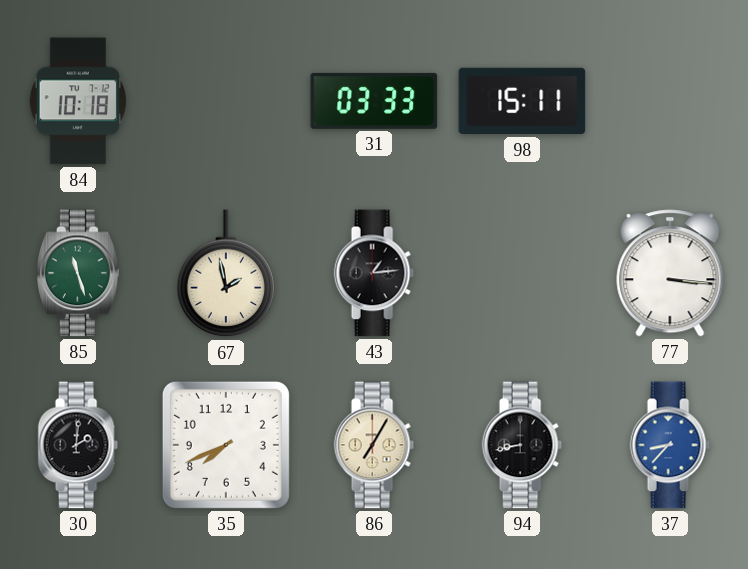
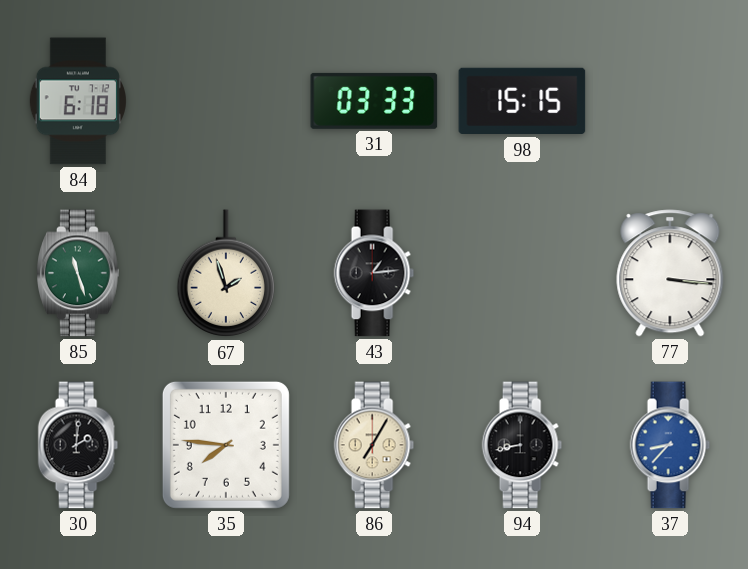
84: 10:18 -> 6:18
98: 15:11 -> 15:15
67: 1:58 -> 1:57
35: 7:41 -> 7:46
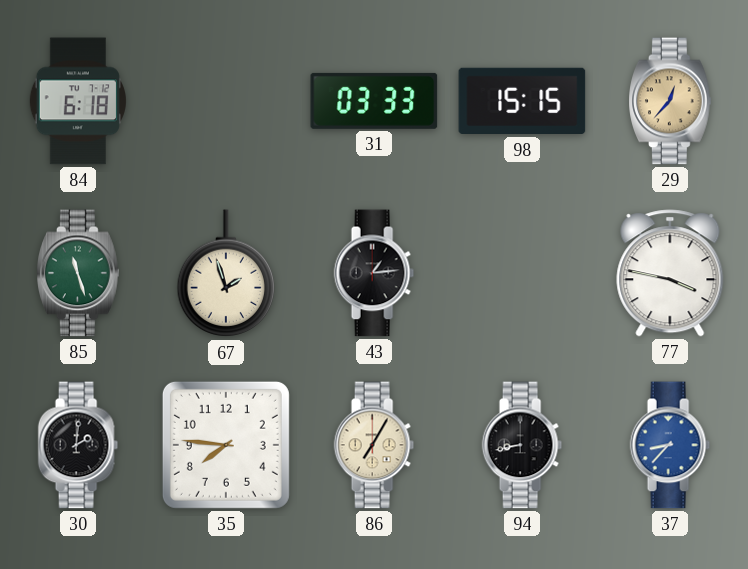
29: none -> 12:37
77: 3:16 -> 3:47
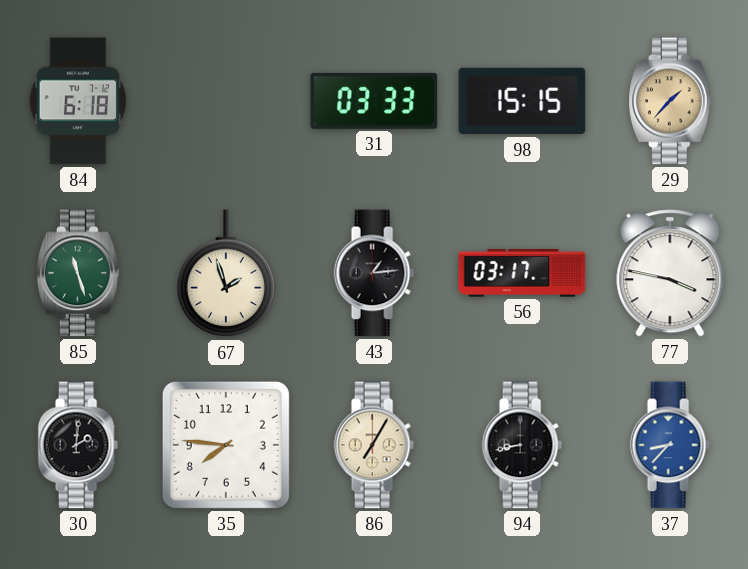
29: 12:37 -> 1:37
56: none -> 03:17
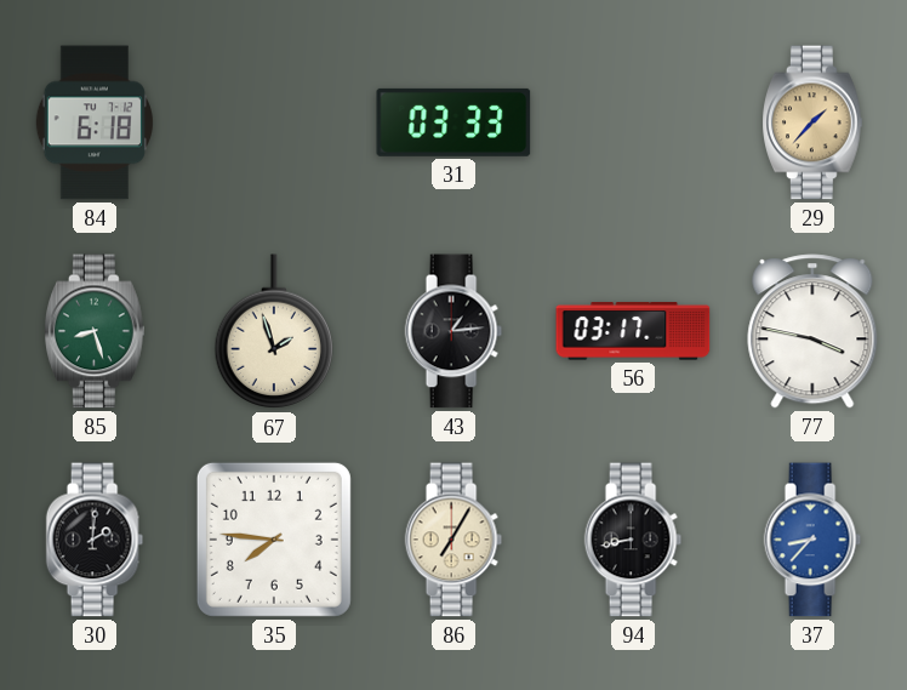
98: 15:15 -> none
85: 11:27 -> 8:27
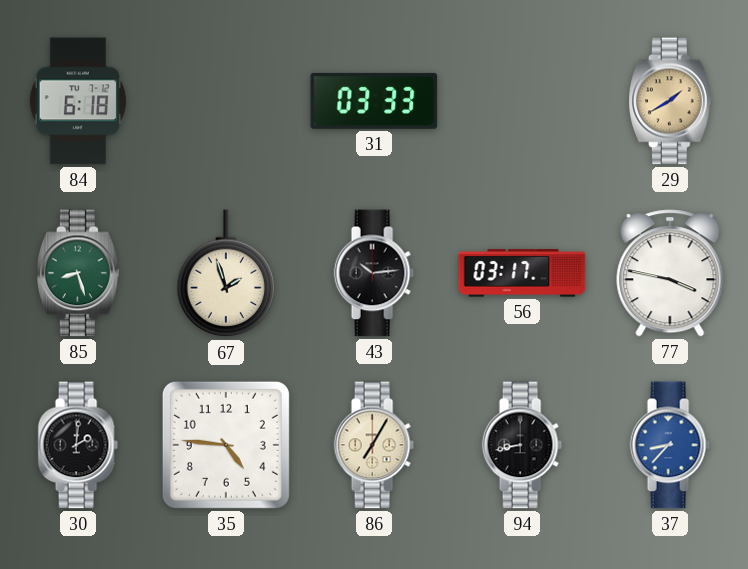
29: 1:37 -> 1:40
43: 1:14 -> 10:14
35: 7:46 -> 4:46
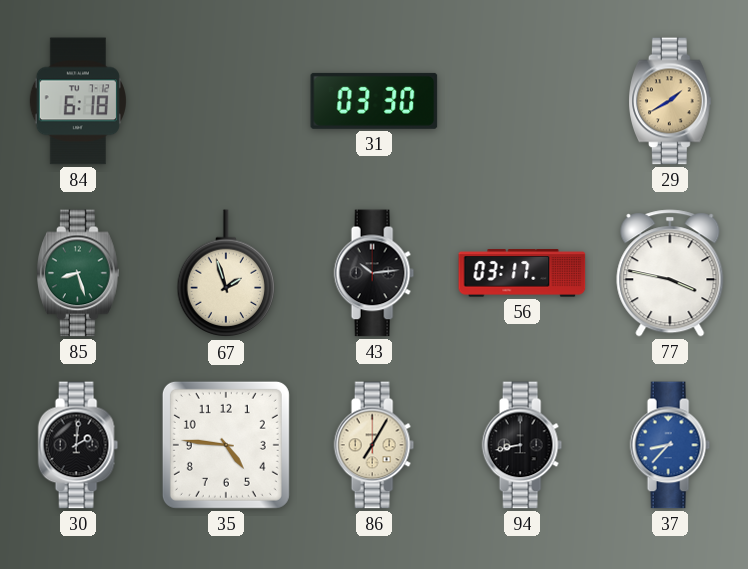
31: 03:33 -> 03:30
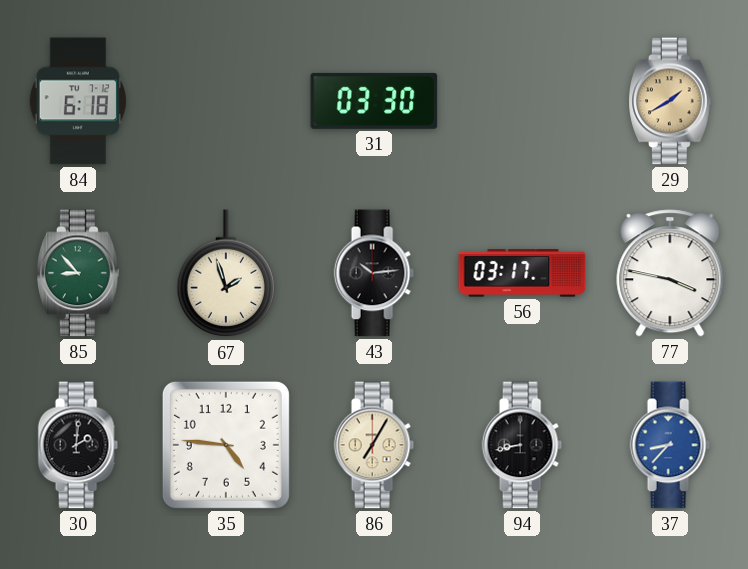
85: 8:27 -> 8:53
